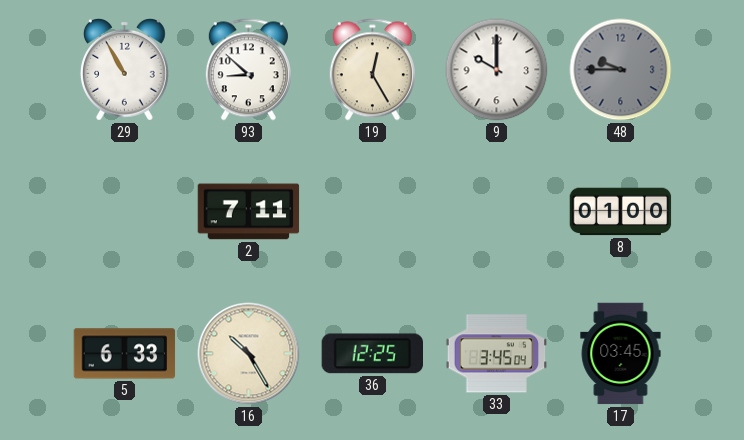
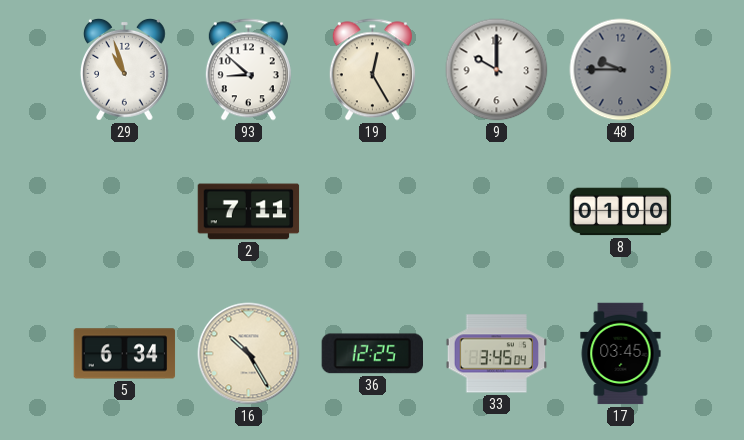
29: 10:55 -> 10:57
5: 6:33 -> 6:34
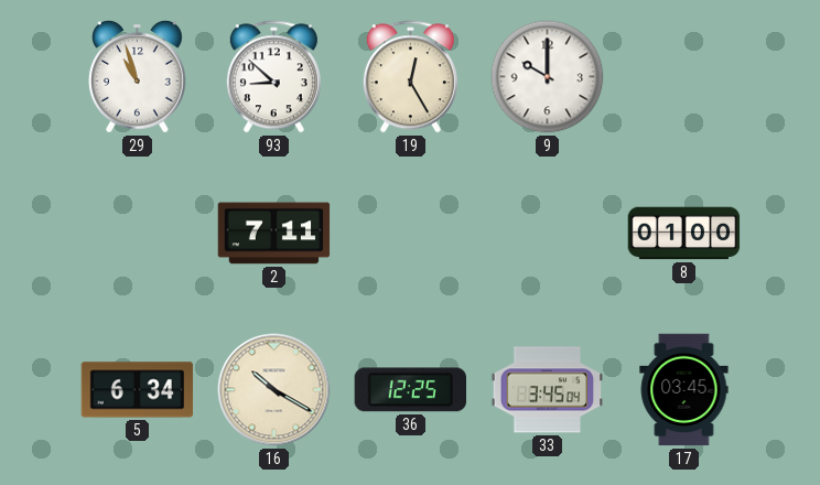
48: 9:45 -> none
16: 10:25 -> 10:20
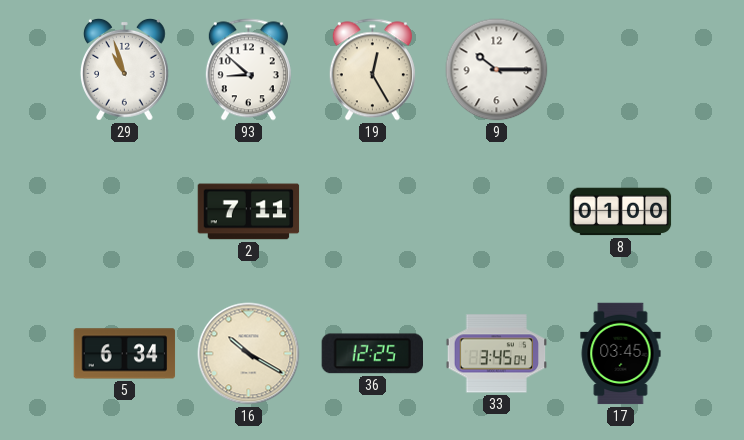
9: 10:00 -> 10:15
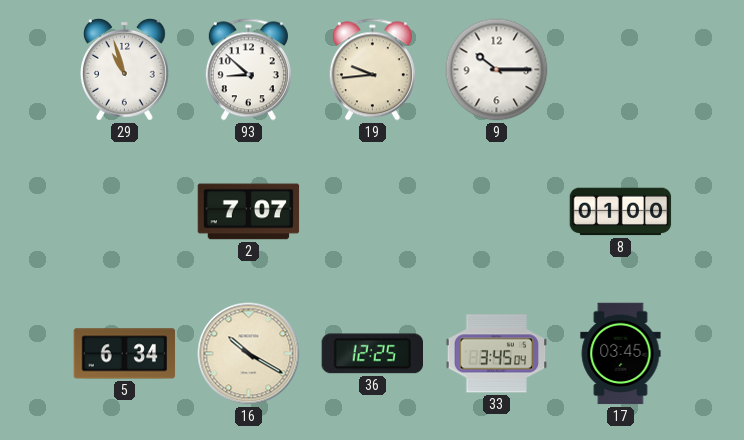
19: 12:25 -> 9:44
2: 7:11 -> 7:07
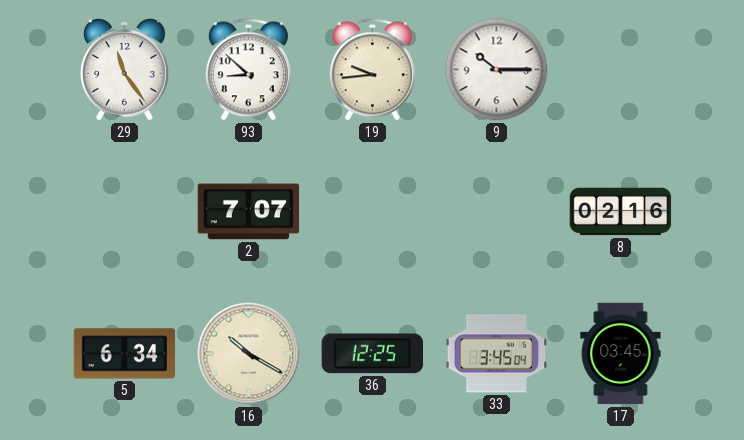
29: 10:57 -> 11:24
8: 01:00 -> 02:16
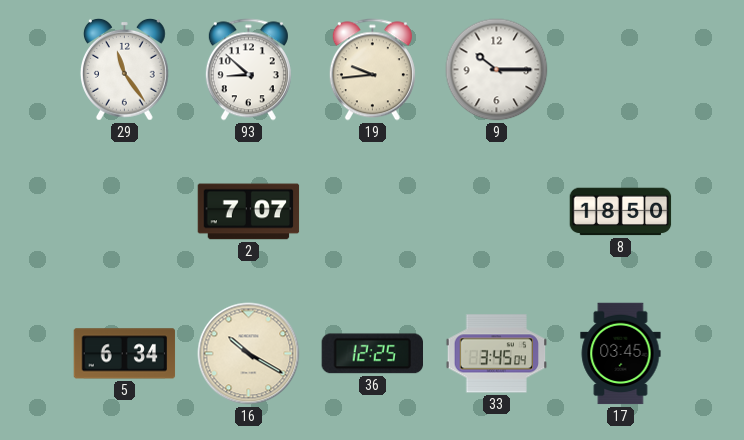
8: 02:16 -> 18:50
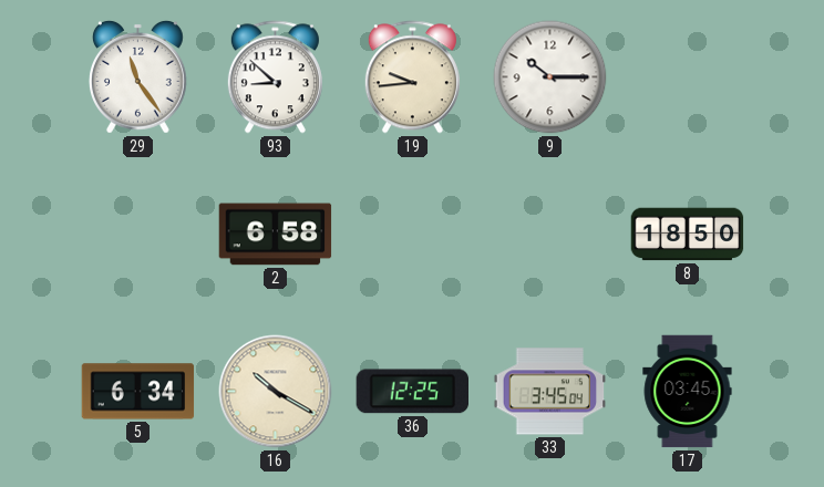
2: 7:07 -> 6:58
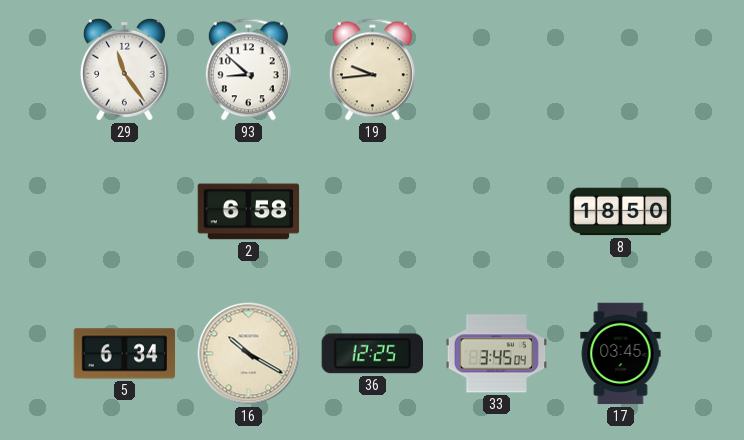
9: 10:15 -> none
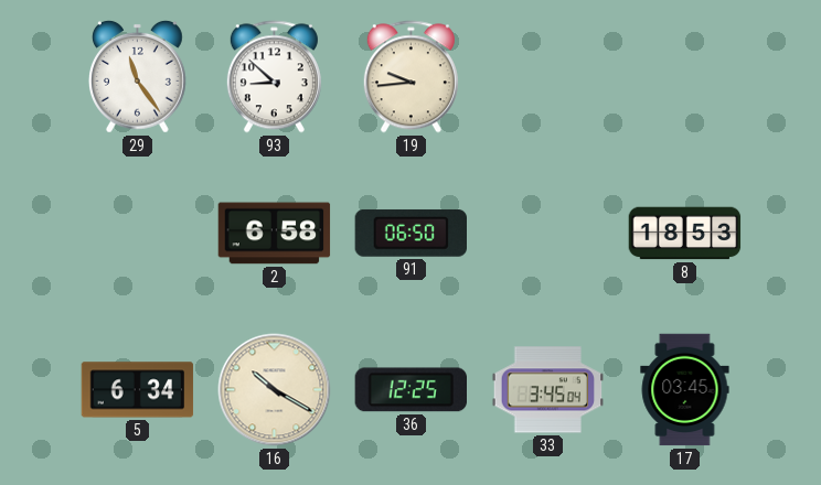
91: none -> 06:50
8: 18:50 -> 18:53
